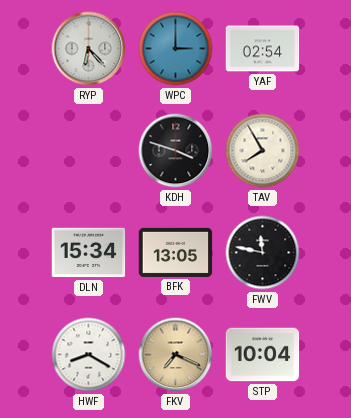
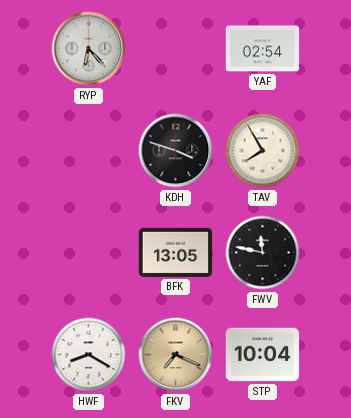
WPC: 3:00 -> none
DLN: 15:34 -> none
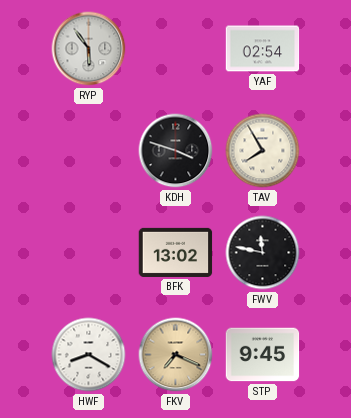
RYP: 6:23 -> 5:54
BFK: 13:05 -> 13:02
STP: 10:04 -> 9:45
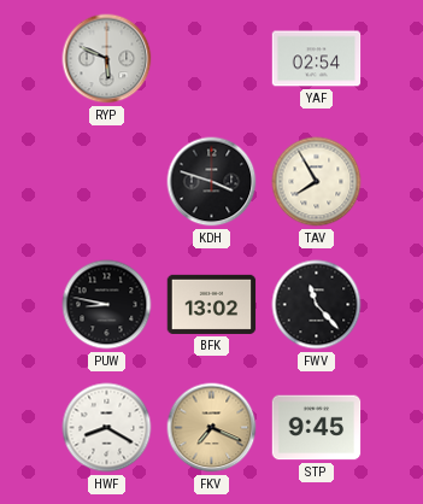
RYP: 5:54 -> 5:49
PUW: none -> 8:47
FWV: 11:47 -> 11:23
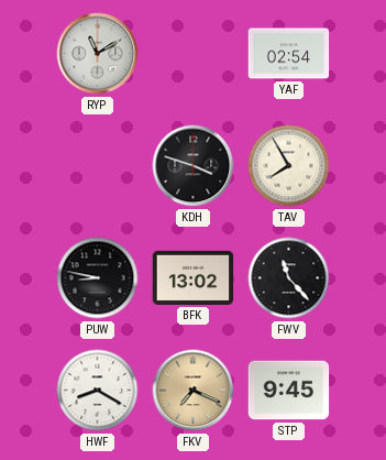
RYP: 5:49 -> 11:10
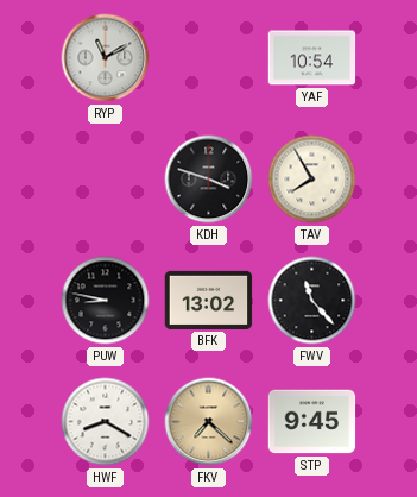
YAF: 02:54 -> 10:54
FKV: 7:19 -> 7:22
